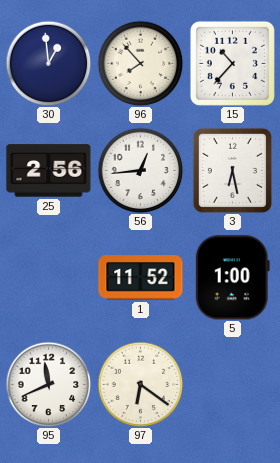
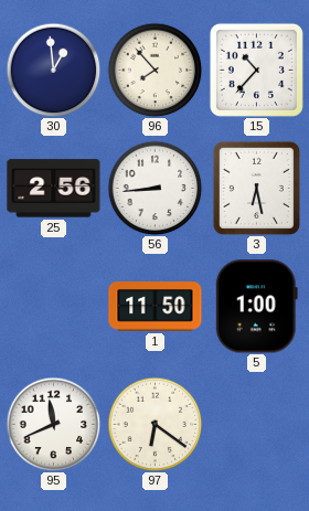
56: 12:44 -> 8:44
1: 11:52 -> 11:50
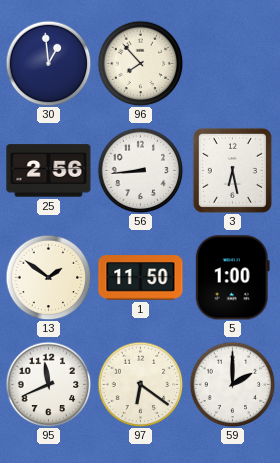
15: 10:37 -> none
13: none -> 1:51
59: none -> 2:00
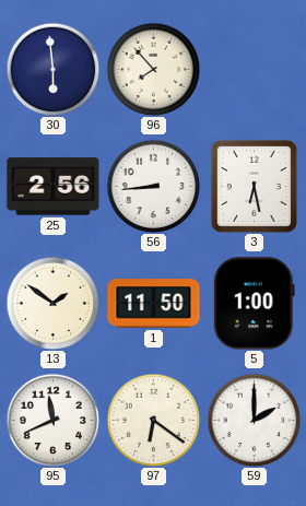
30: 12:59 -> 5:59
